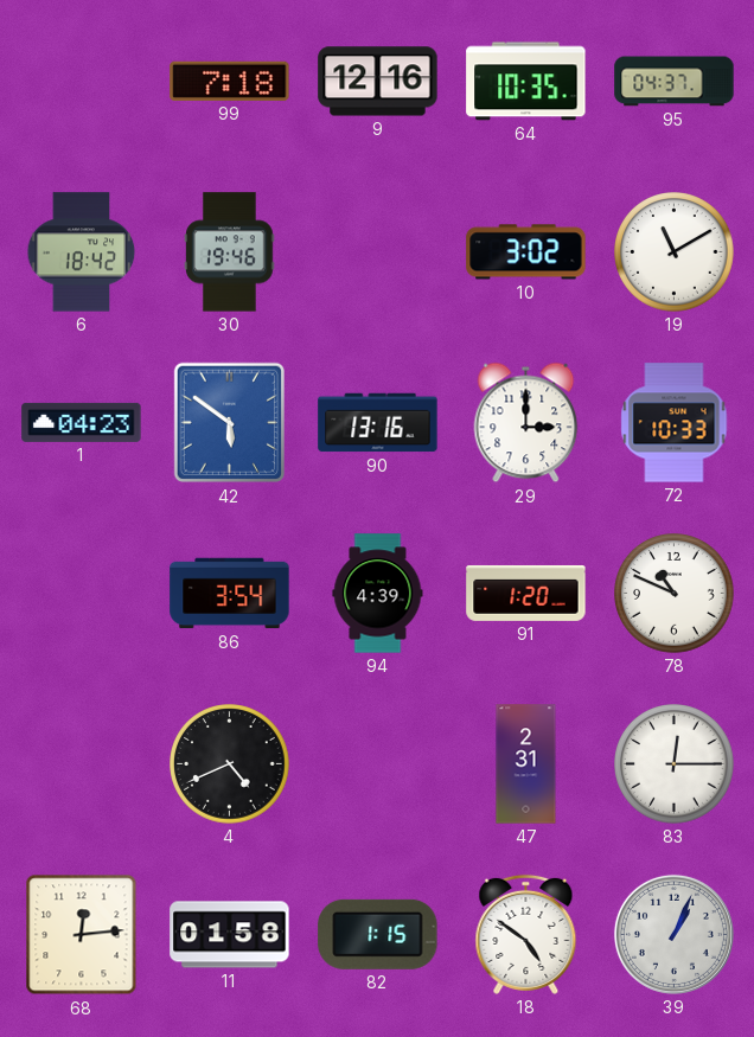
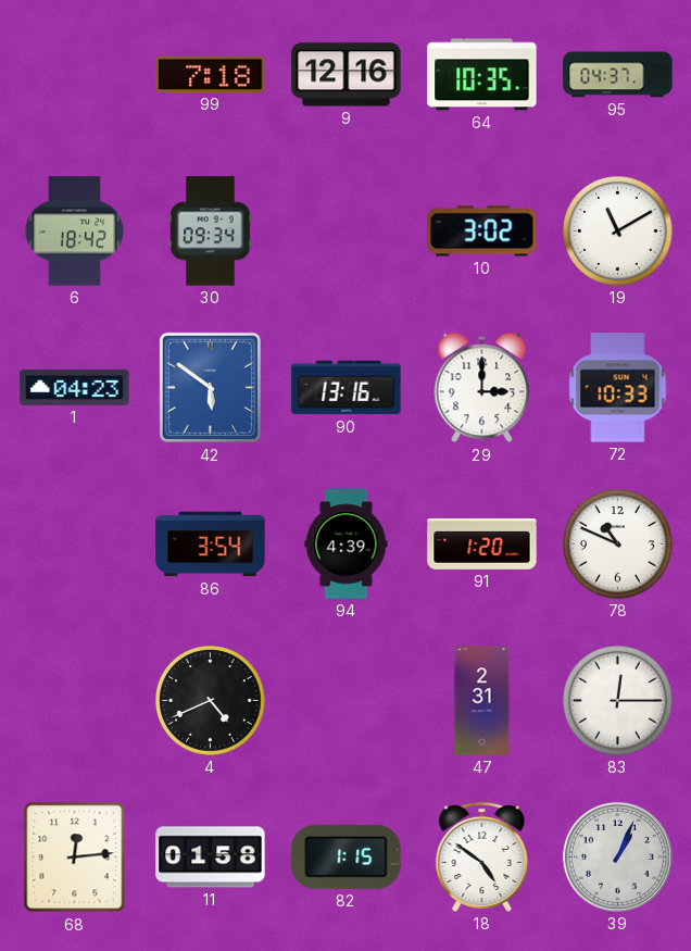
30: 19:46 -> 09:34
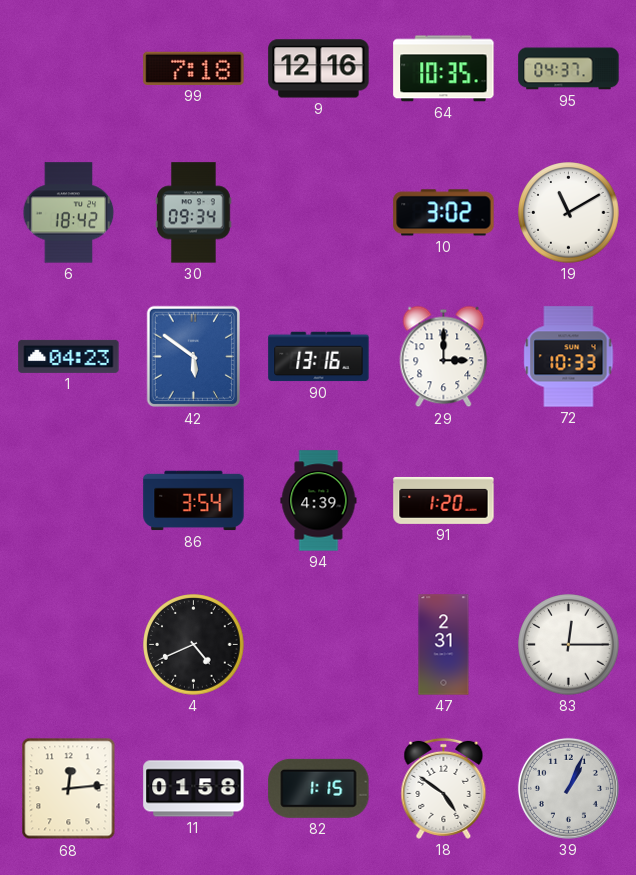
78: 10:49 -> none
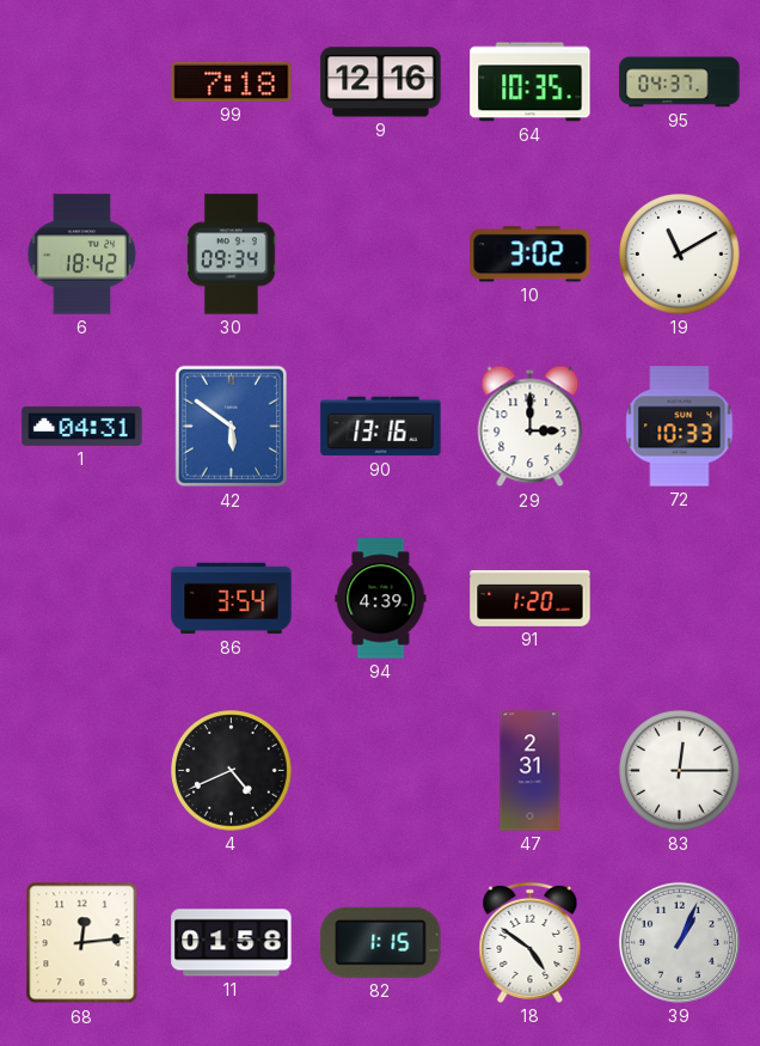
1: 04:23 -> 04:31
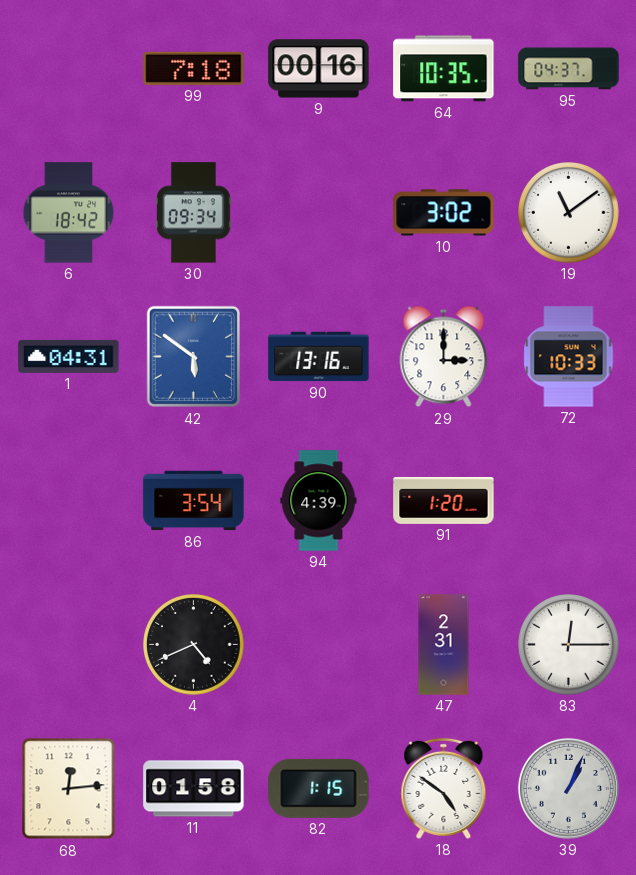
9: 12:16 -> 00:16
19: 11:10 -> 11:09
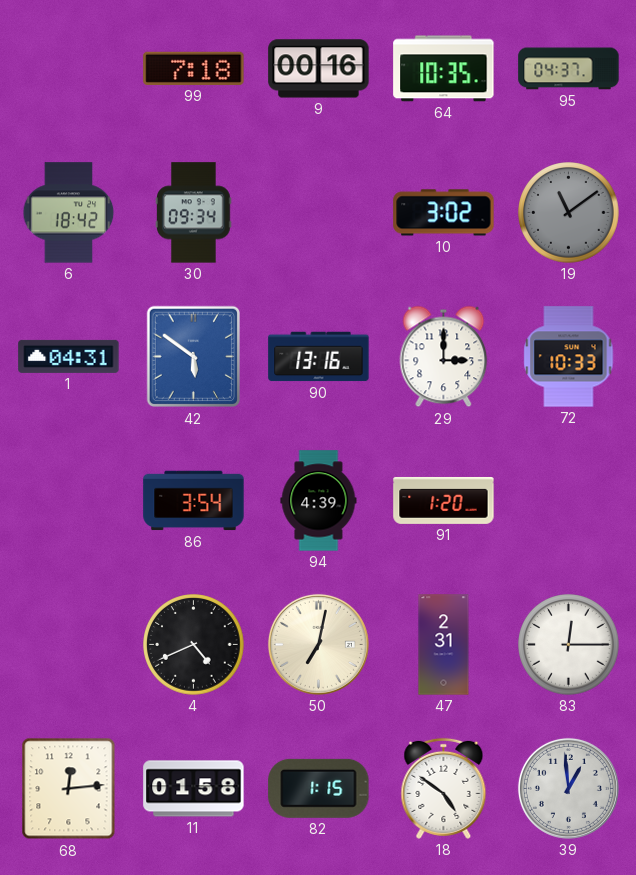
19 dial: white -> grey
50: none -> 7:02
39: 1:04 -> 12:59
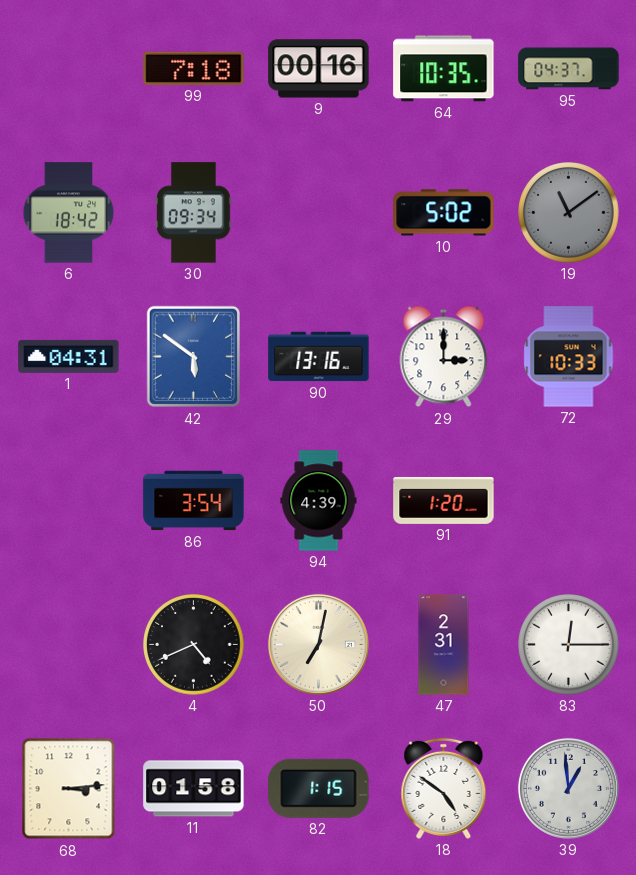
10: 3:02 -> 5:02
68: 12:14 -> 3:14
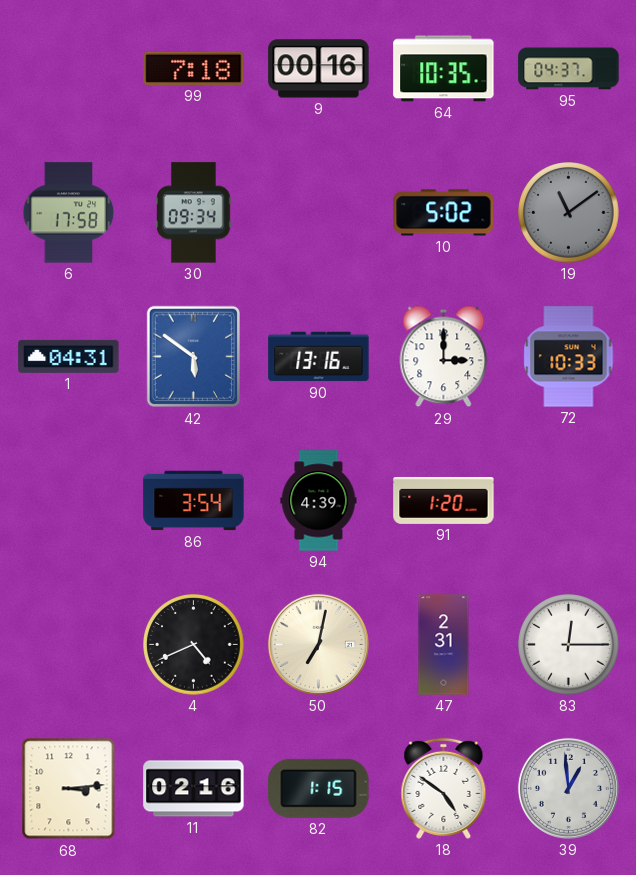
6: 18:42 -> 17:58
11: 01:58 -> 02:16
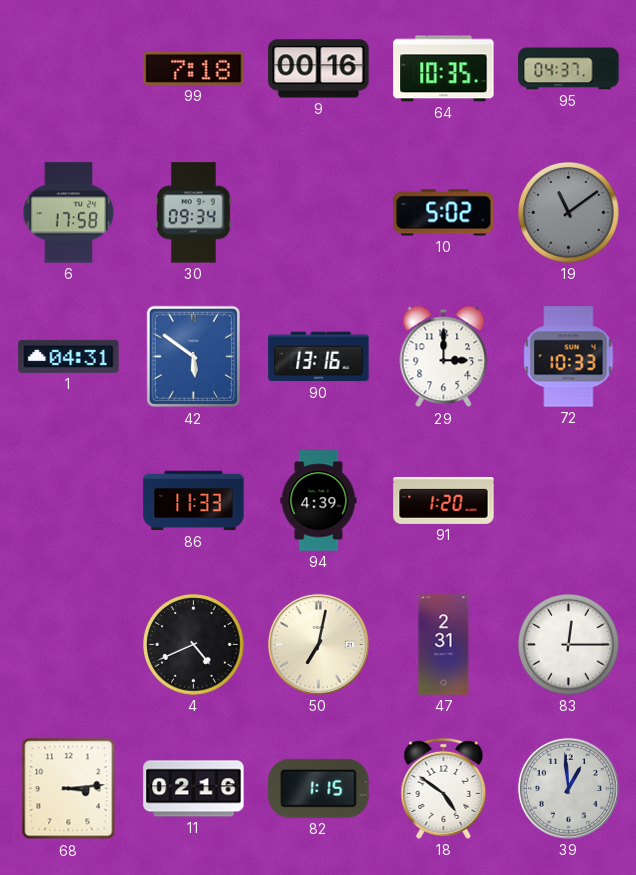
86: 3:54 -> 11:33
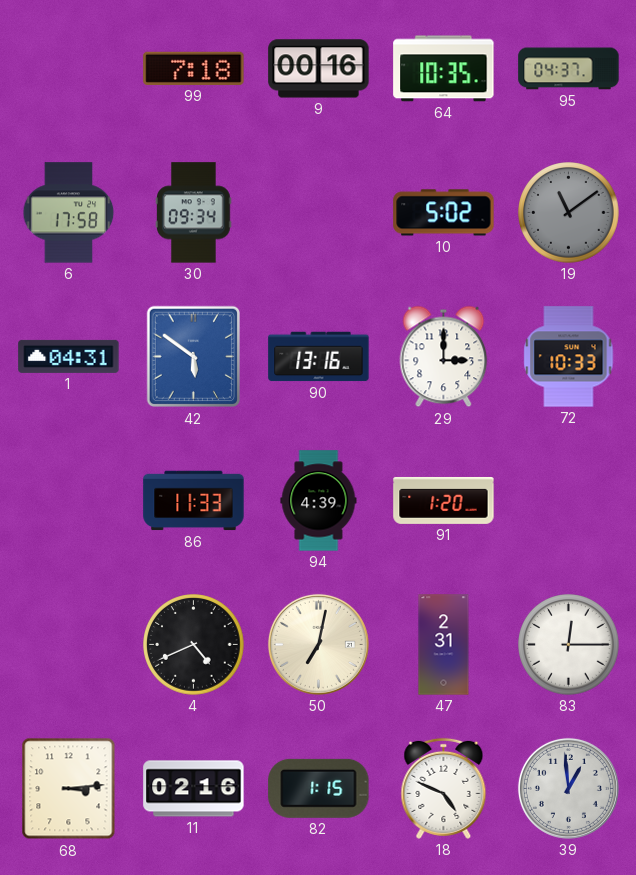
18: 4:51 -> 4:49
